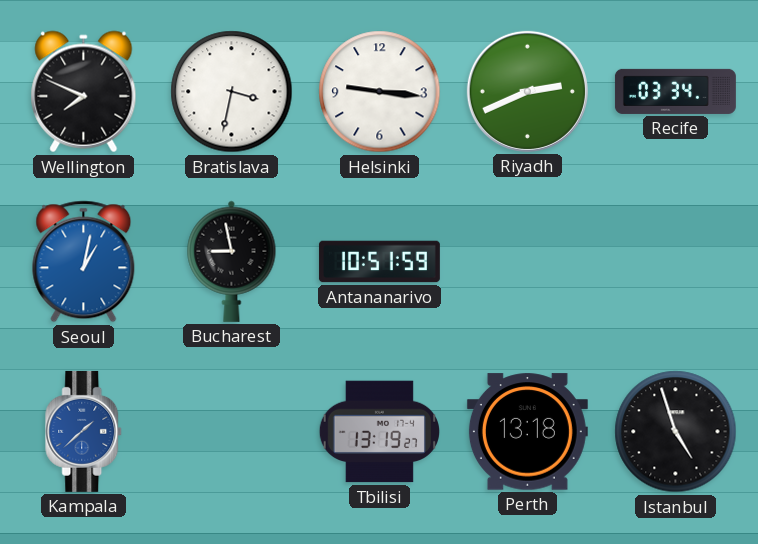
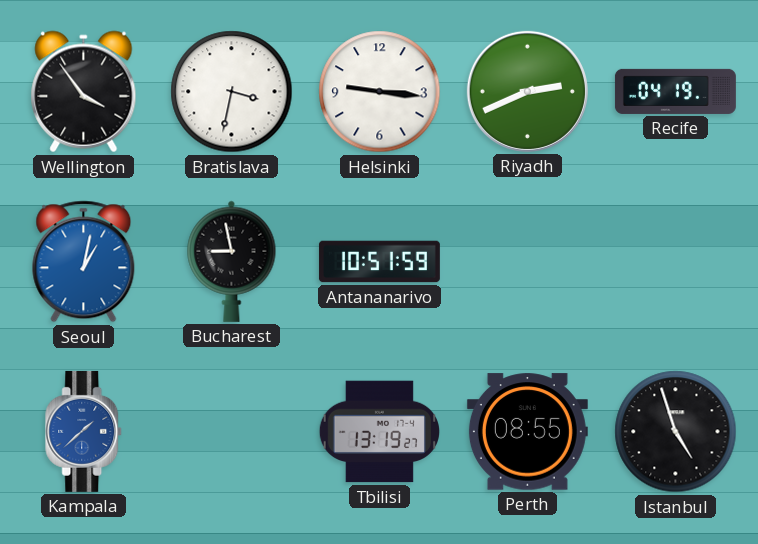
Wellington: 7:49 -> 3:54
Recife: 03:34 -> 04:19
Perth: 13:18 -> 08:55
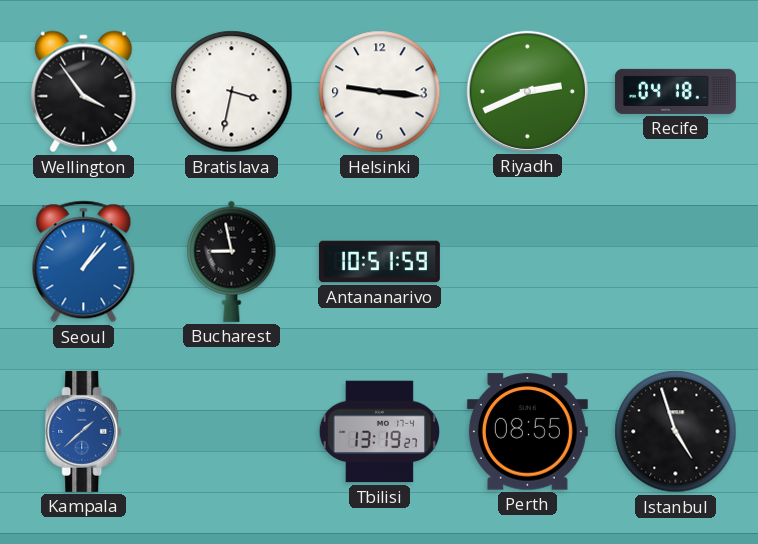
Recife: 04:19 -> 04:18
Seoul: 1:02 -> 1:07
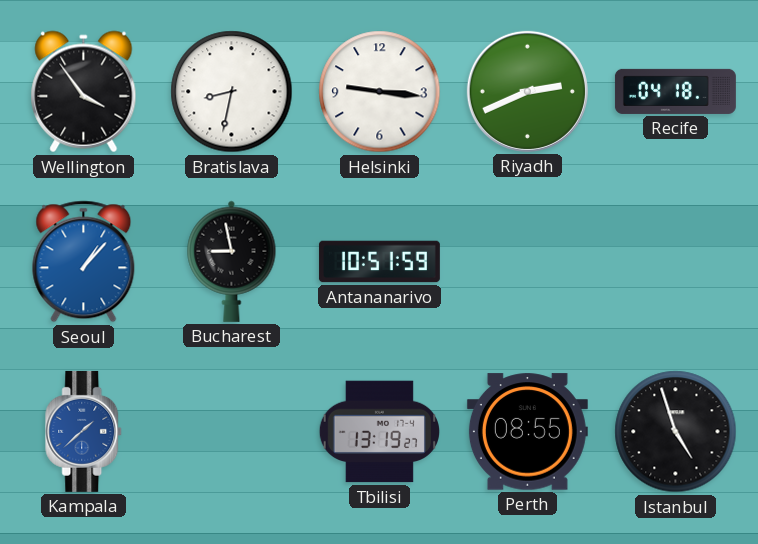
Bratislava: 3:32 -> 8:32
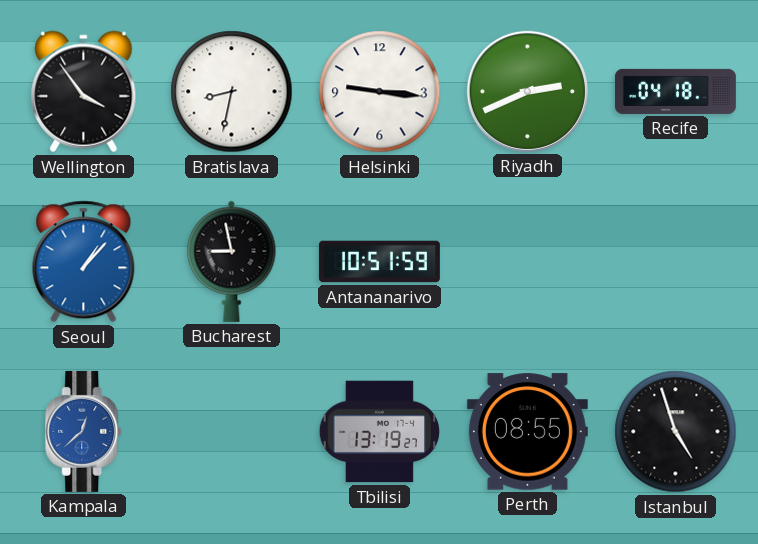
Kampala: 1:38 -> 12:38
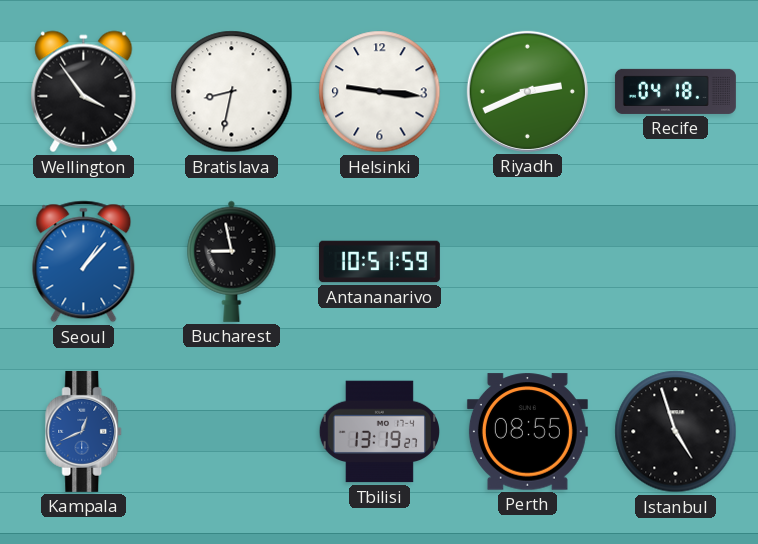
Kampala: 12:38 -> 12:41
